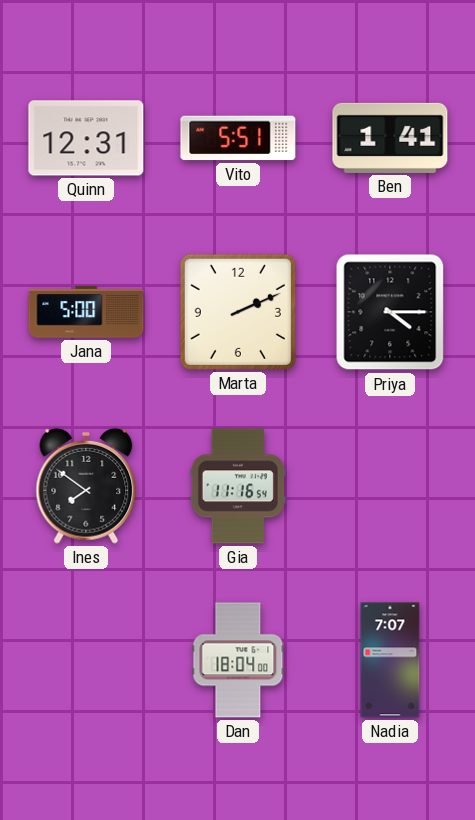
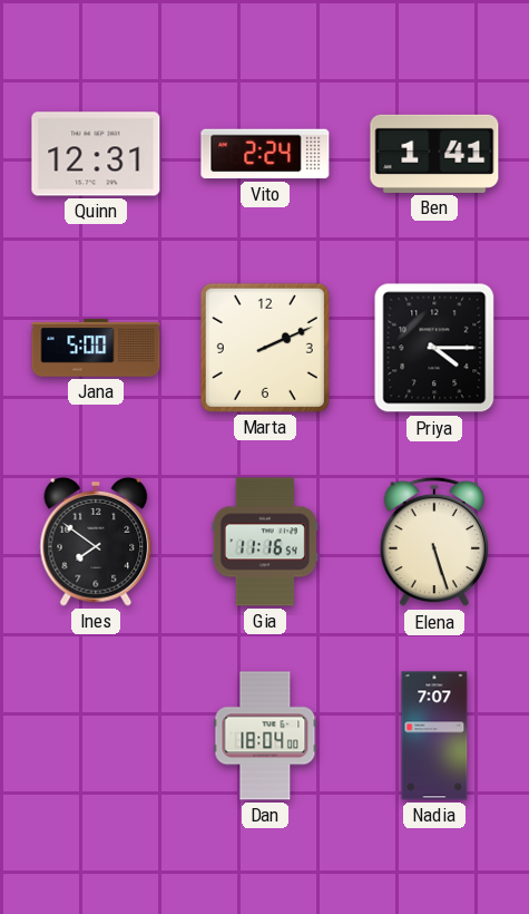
Vito: 5:51 -> 2:24
Elena: none -> 5:27
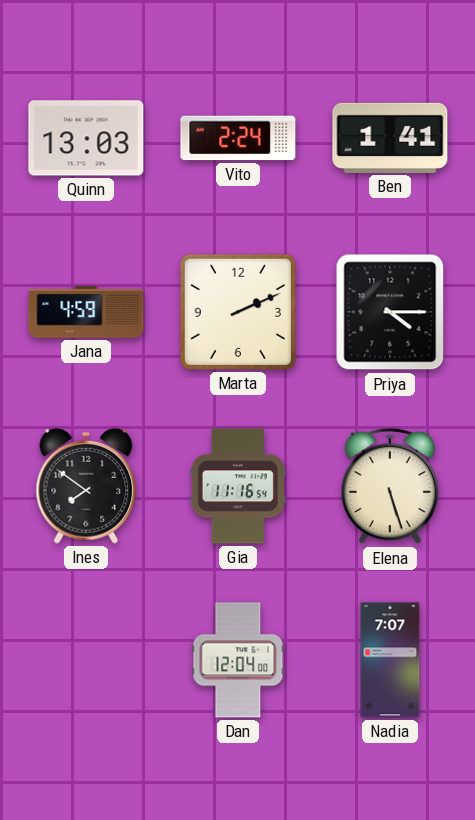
Quinn: 12:31 -> 13:03
Jana: 5:00 -> 4:59
Dan: 18:04 -> 12:04
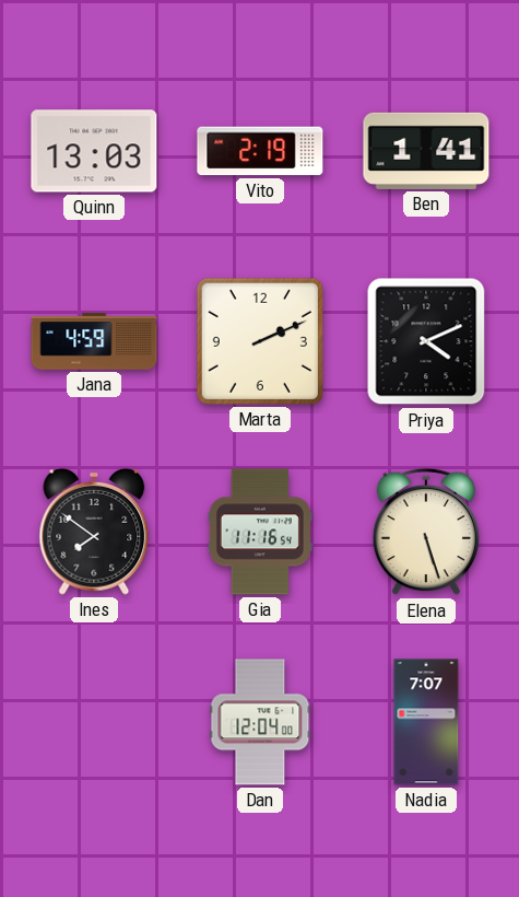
Vito: 2:24 -> 2:19
Priya: 4:15 -> 4:11
